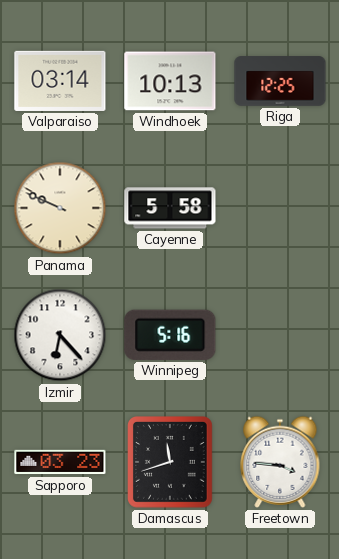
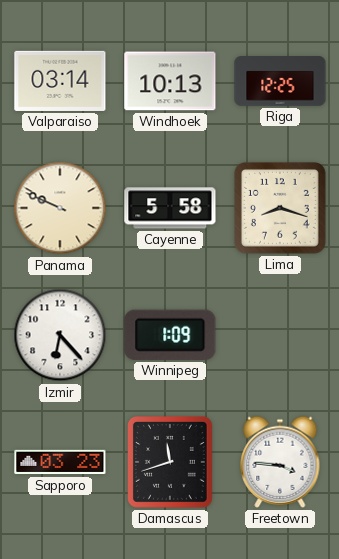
Lima: none -> 8:18
Winnipeg: 5:16 -> 1:09
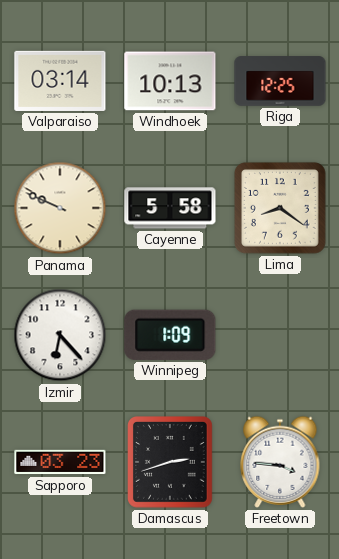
Lima: 8:18 -> 8:21
Damascus: 11:42 -> 2:42
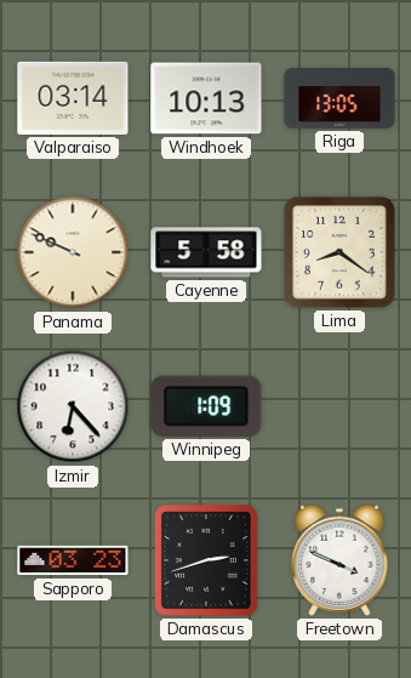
Riga: 12:25 -> 13:05
Freetown: 3:46 -> 3:49
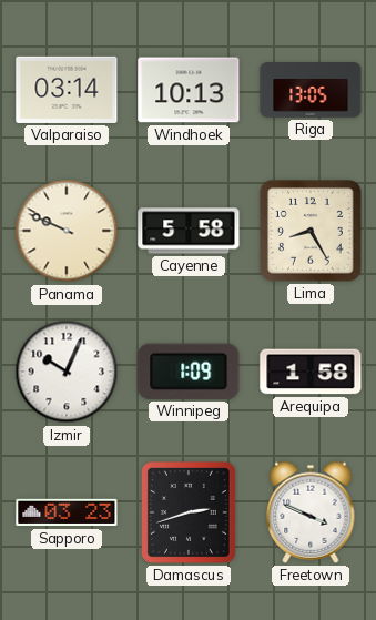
Lima: 8:21 -> 8:25
Izmir: 6:23 -> 10:04
Arequipa: none -> 1:58
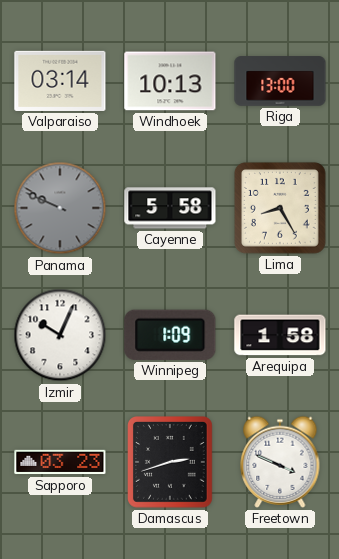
Riga: 13:05 -> 13:00
Panama dial: cream -> grey
